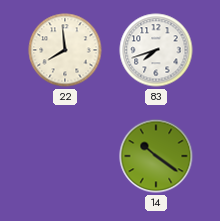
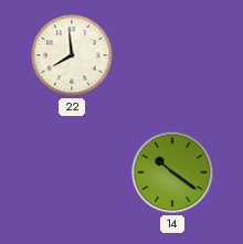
83: 7:42 -> none
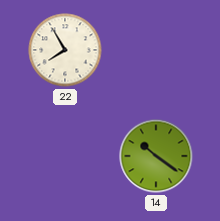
22: 7:59 -> 7:55
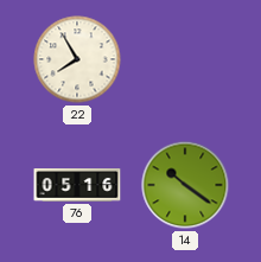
76: none -> 05:16
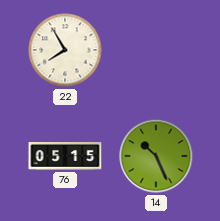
76: 05:16 -> 05:15
14: 10:21 -> 10:26
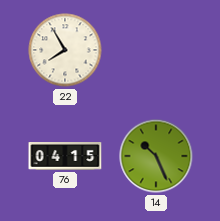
76: 05:15 -> 04:15
